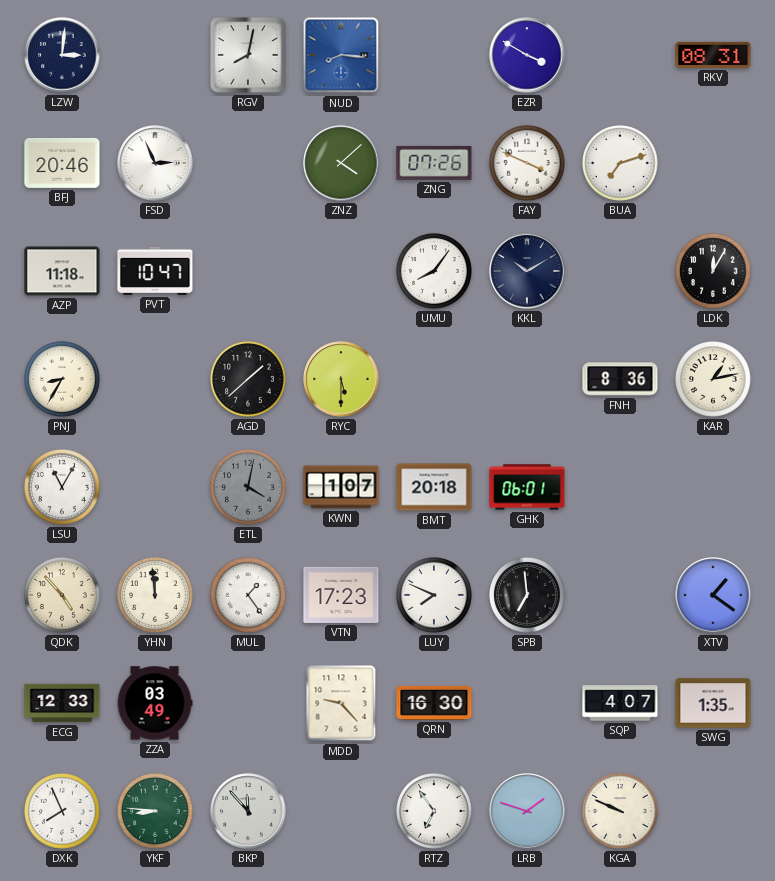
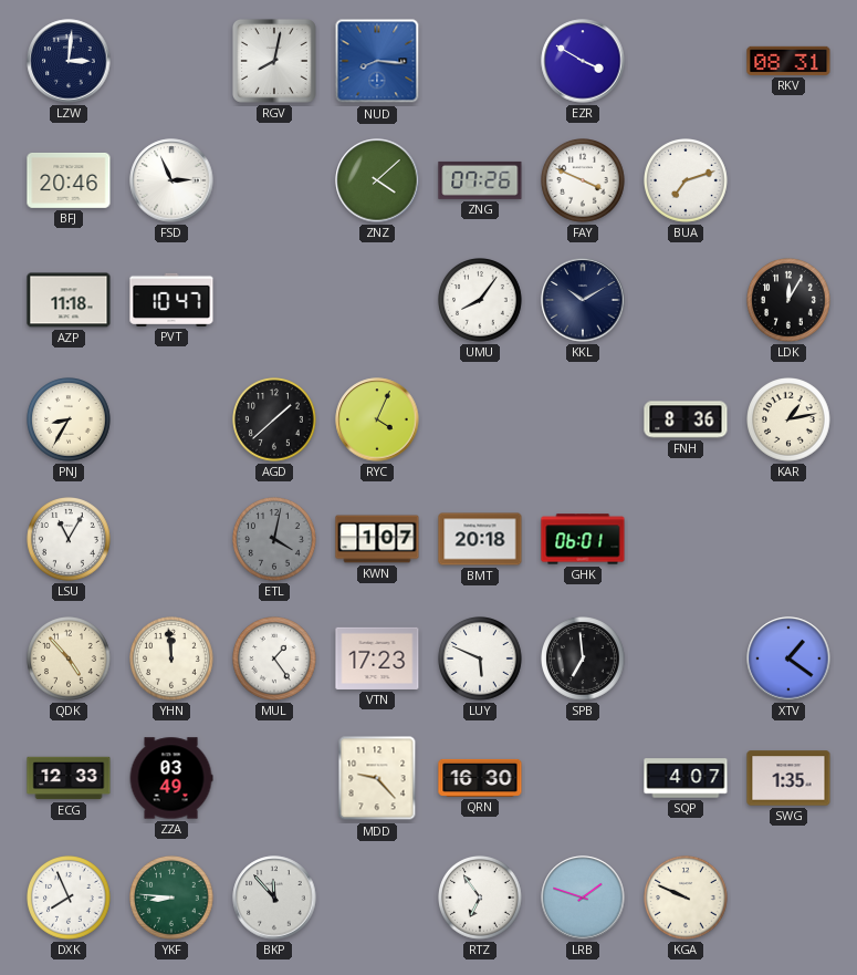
RYC: 5:30 -> 4:04
LUY: 7:49 -> 5:49
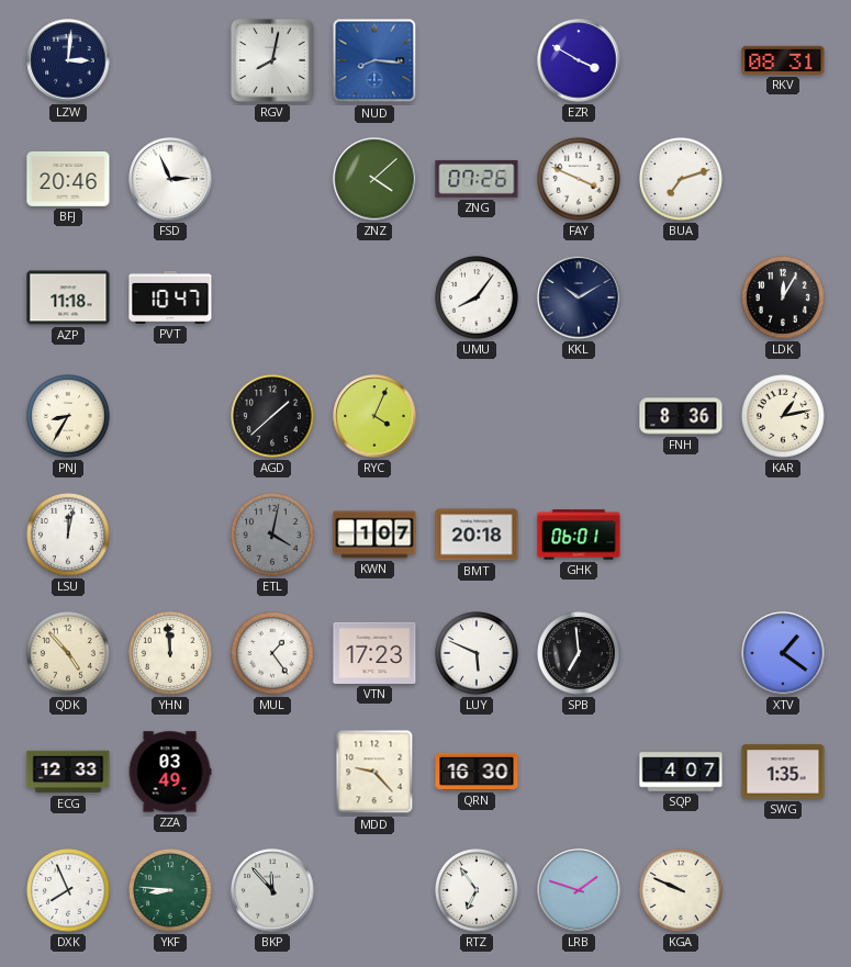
LSU: 11:05 -> 12:02
